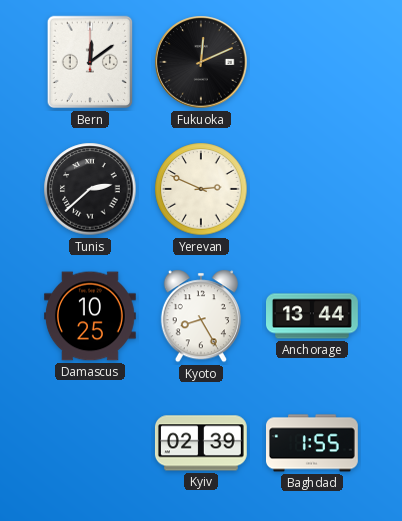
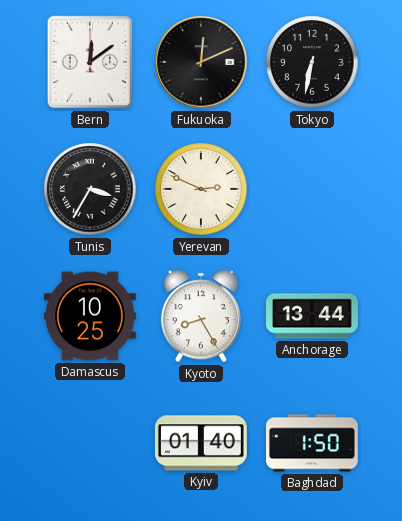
Tokyo: none -> 6:32
Tunis: 2:38 -> 3:35
Kyiv: 02:39 -> 01:40
Baghdad: 1:55 -> 1:50
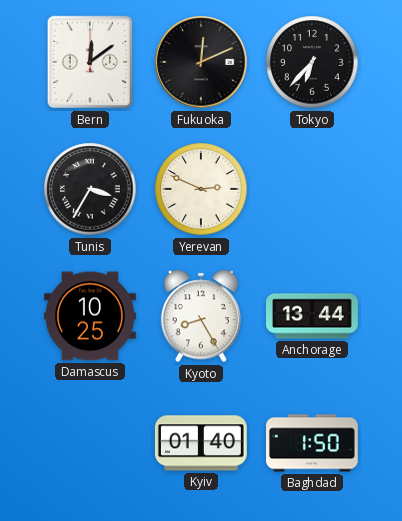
Tokyo: 6:32 -> 6:37
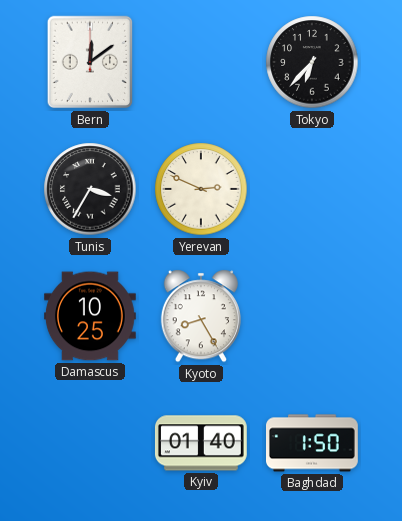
Fukuoka: 12:11 -> none
Anchorage: 13:44 -> none
